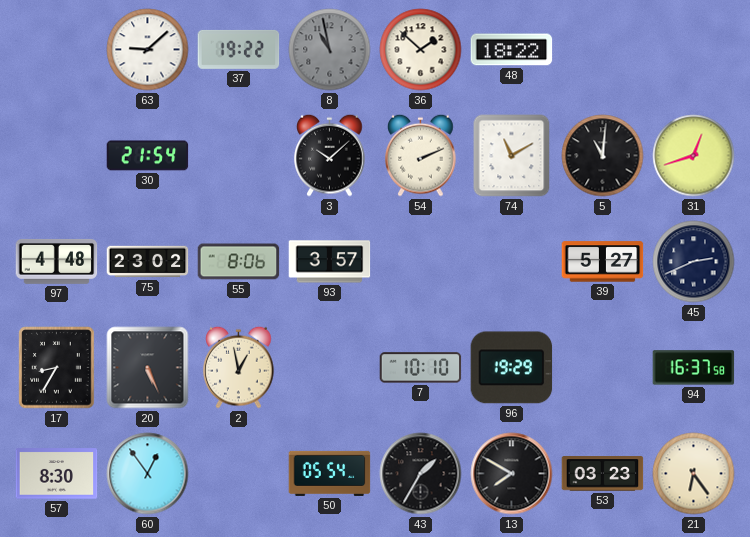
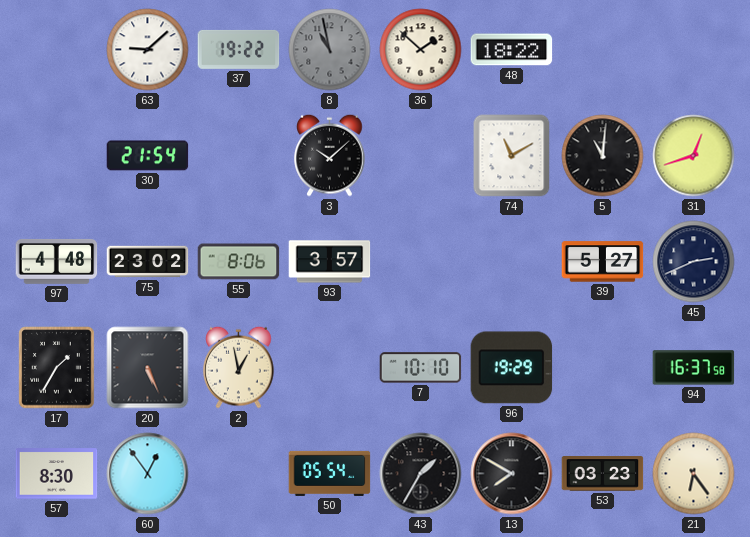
54: 2:11 -> none
17: 8:35 -> 1:35
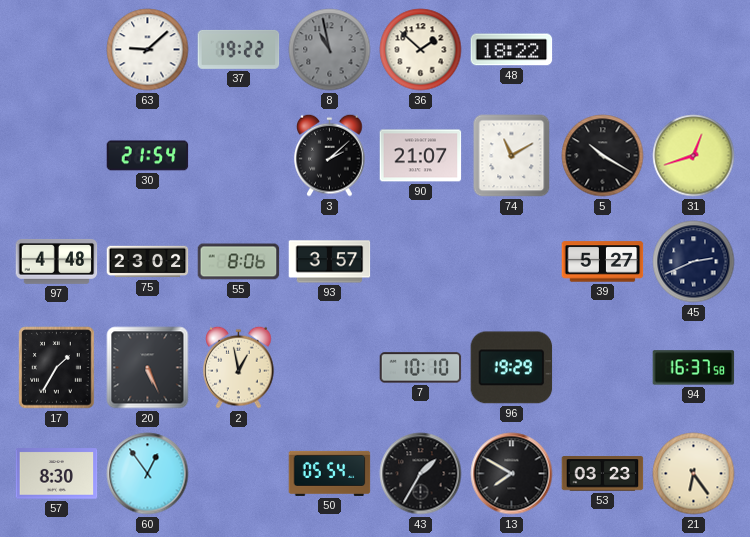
3: 10:08 -> 2:08
90: none -> 21:07
5: 11:01 -> 10:20
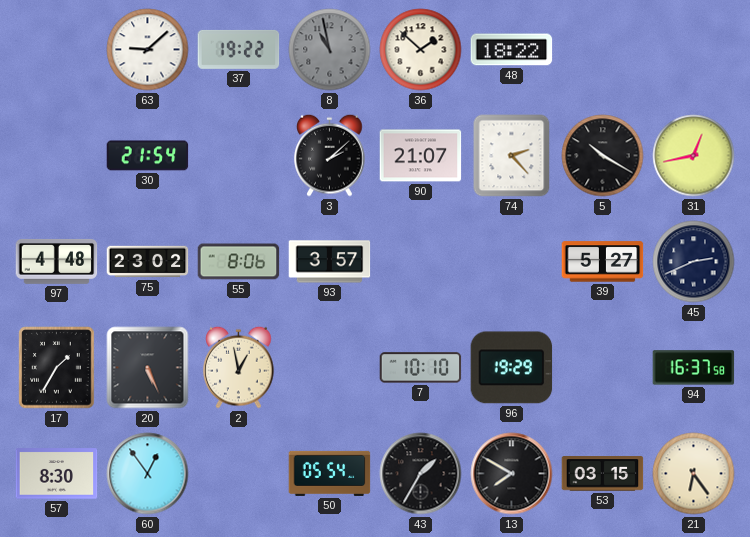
74: 11:10 -> 2:23
31: 12:42 -> 12:43
53: 03:23 -> 03:15
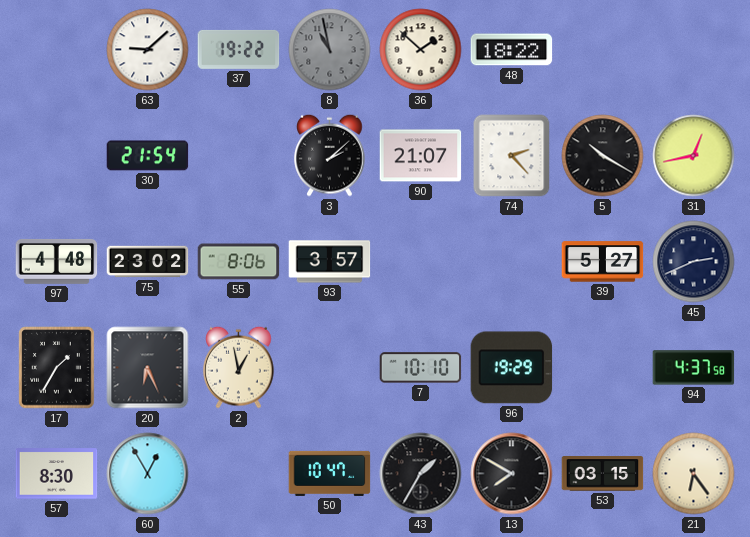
20: 5:26 -> 6:26
94: 16:37 -> 4:37
60: 12:54 -> 12:55
50: 05:54 -> 10:47
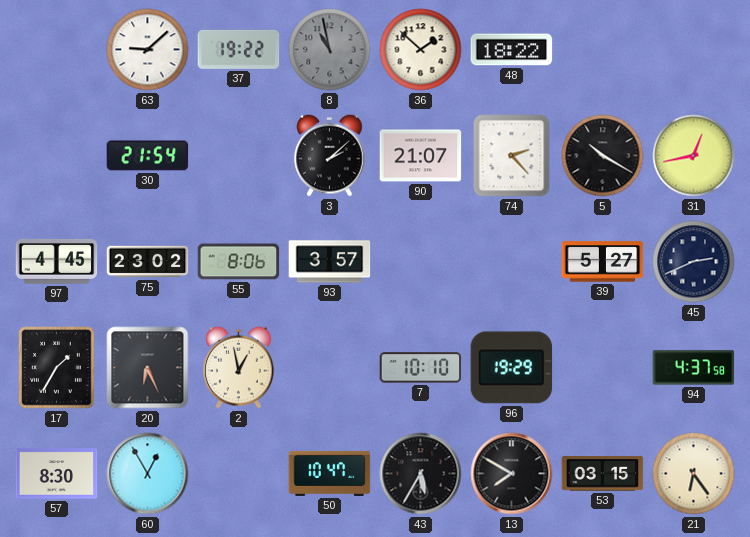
97: 4:48 -> 4:45
43: 1:35 -> 5:35
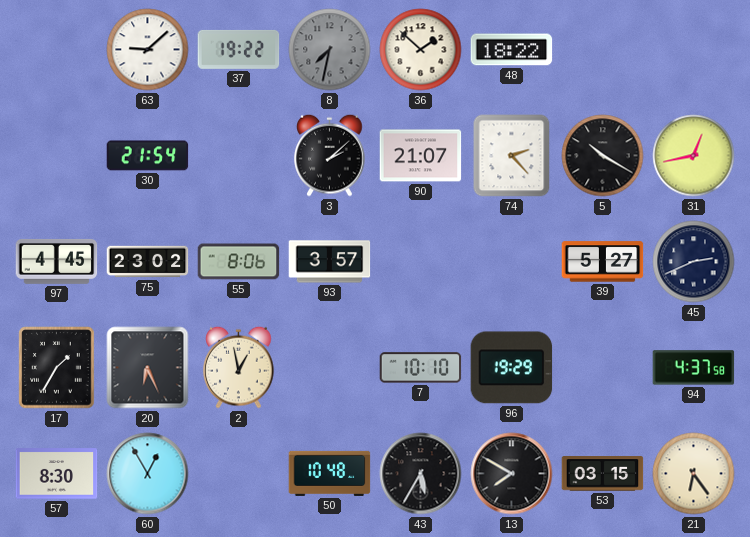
8: 10:58 -> 7:32
50: 10:47 -> 10:48
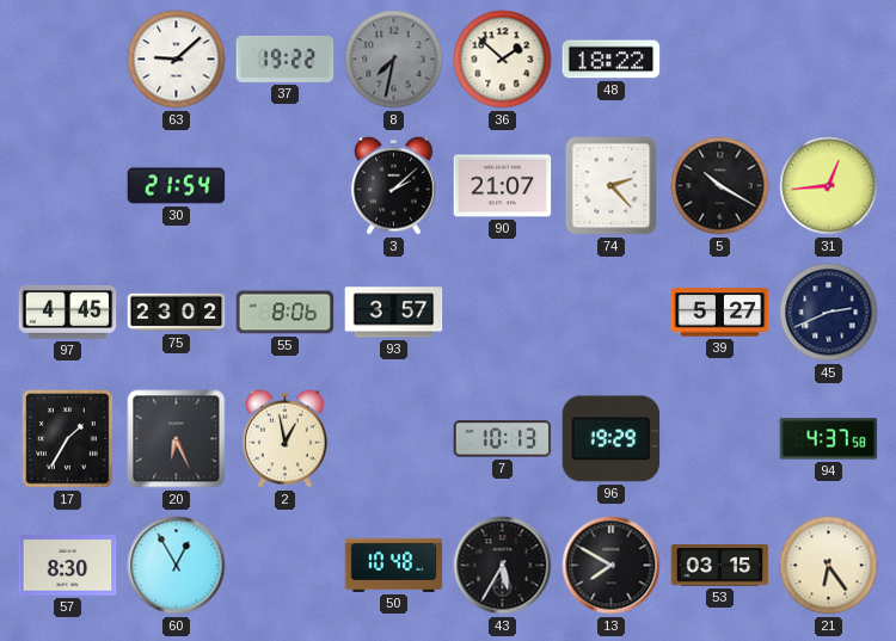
31: 12:43 -> 12:44
7: 10:10 -> 10:13
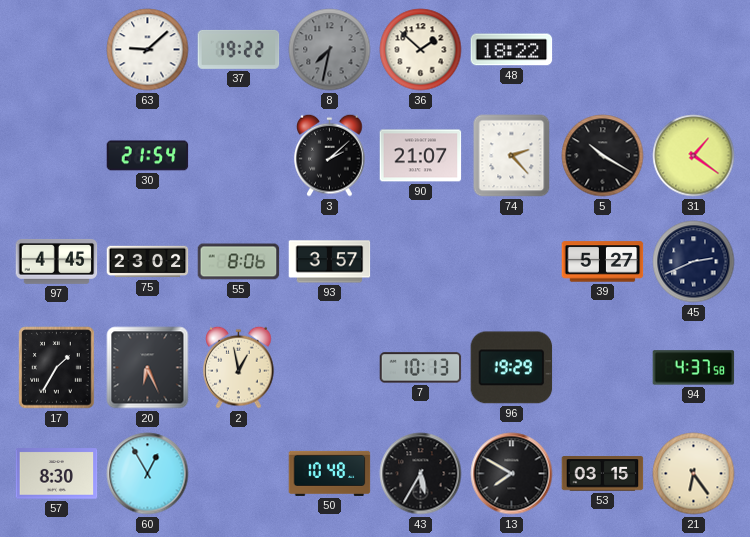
31: 12:44 -> 1:21
